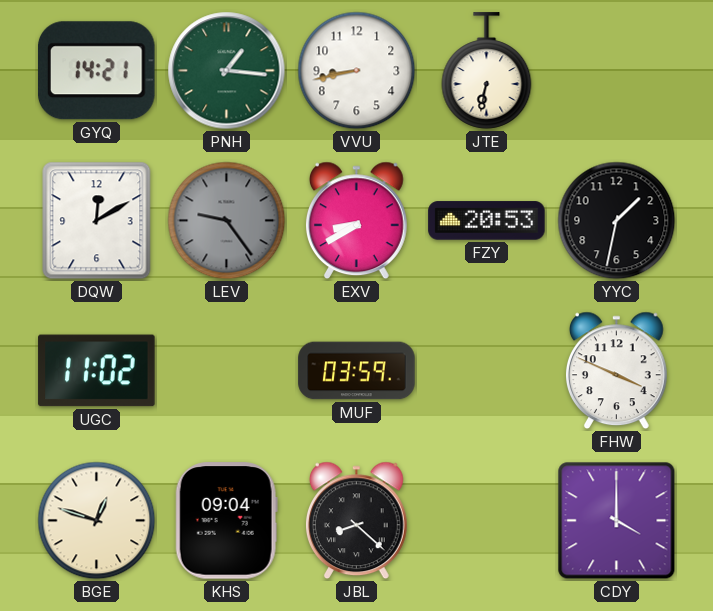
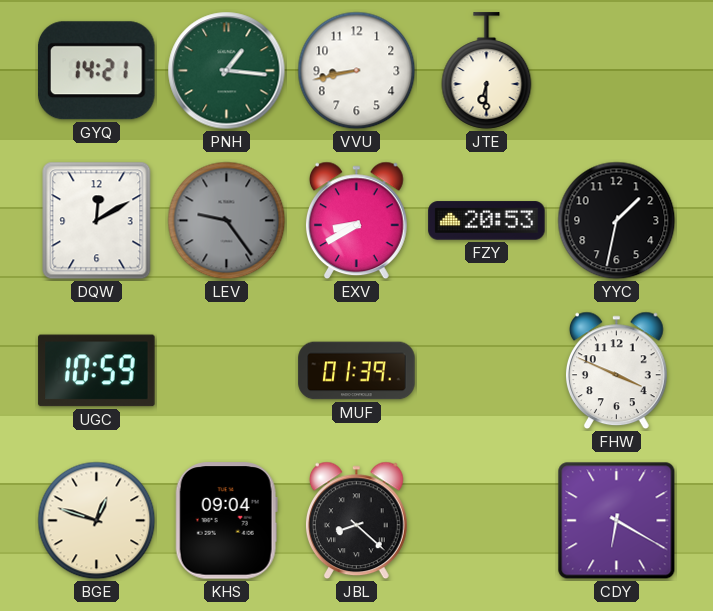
JTE: 6:32 -> 6:30
UGC: 11:02 -> 10:59
MUF: 03:59 -> 01:39
CDY: 4:00 -> 6:20
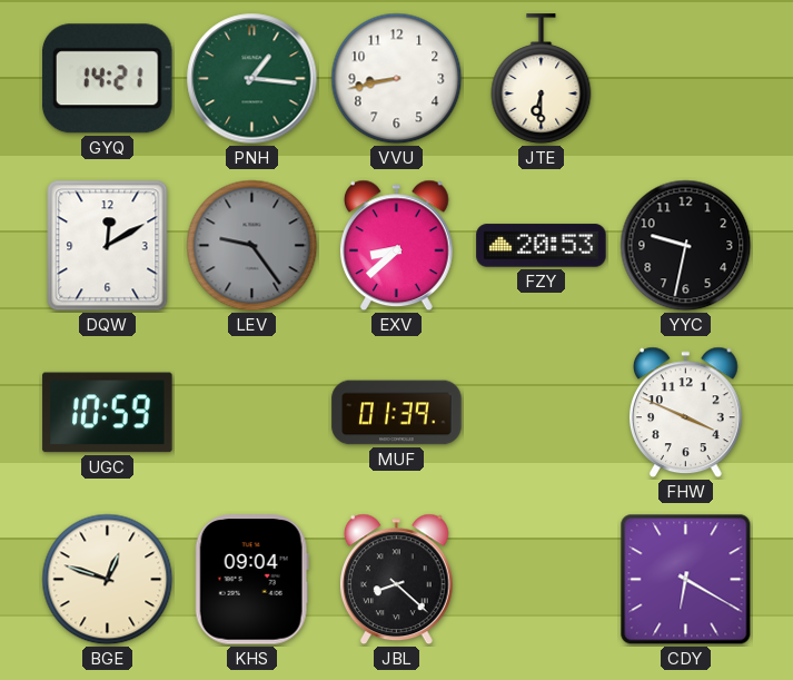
EXV: 8:40 -> 8:38
YYC: 1:32 -> 9:32
